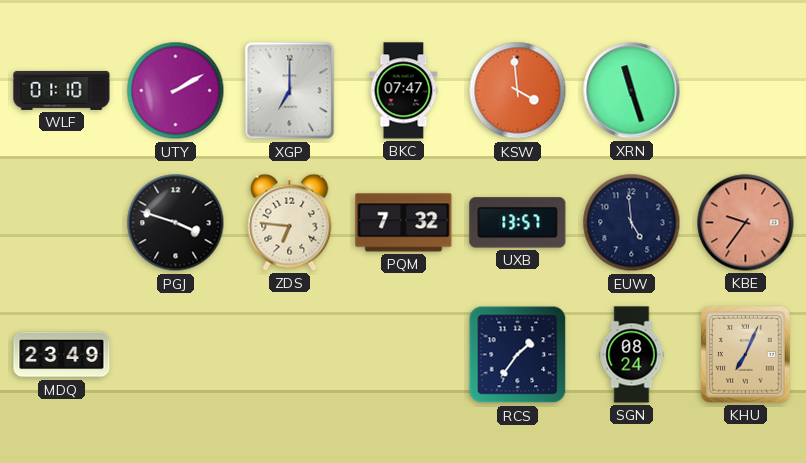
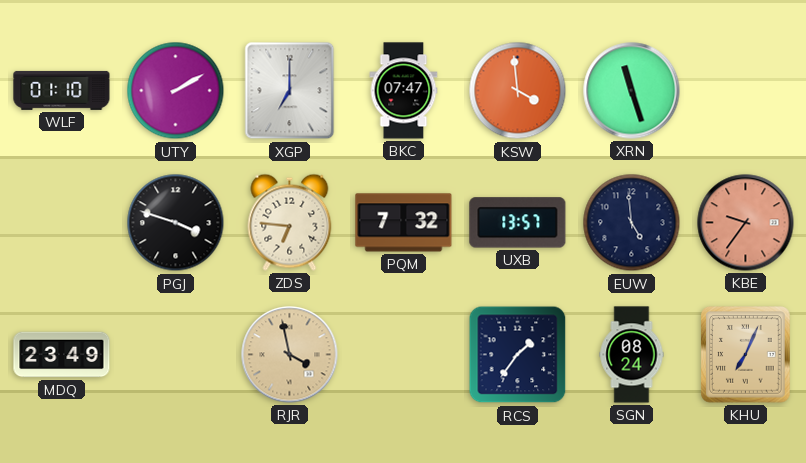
RJR: none -> 3:58
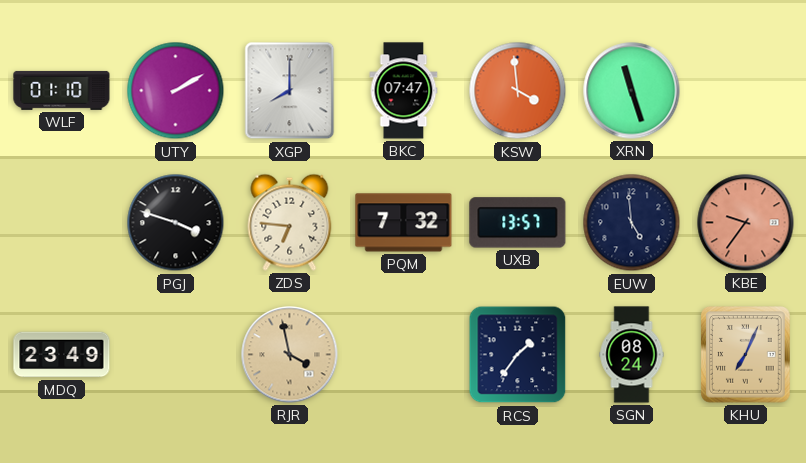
XGP: 7:00 -> 8:00
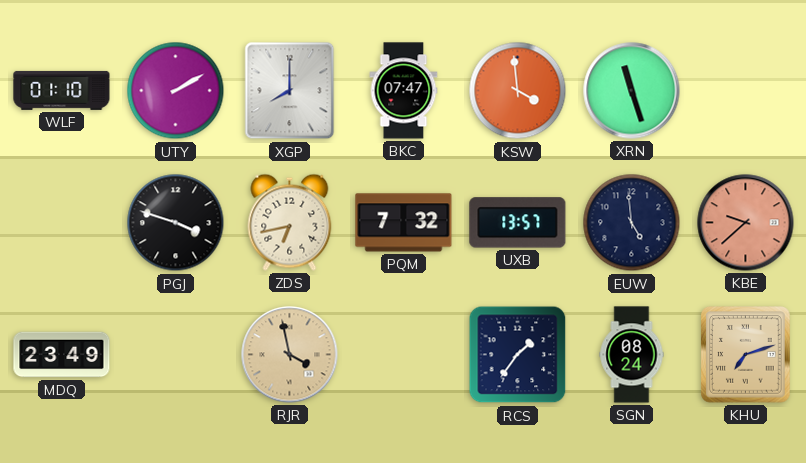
ZDS: 6:46 -> 6:43
KBE: 9:36 -> 9:38
KHU: 7:04 -> 7:12
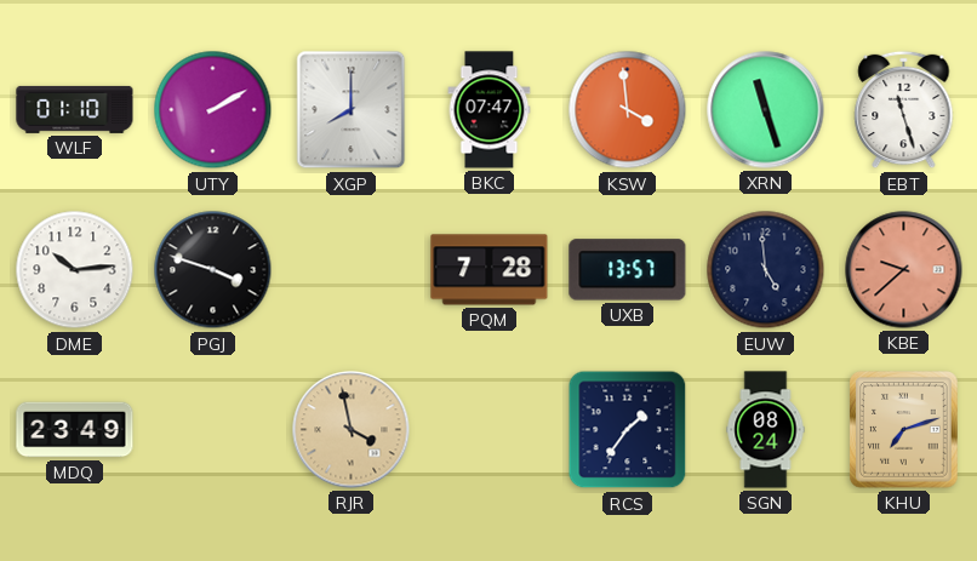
EBT: none -> 11:27
DME: none -> 10:14
ZDS: 6:43 -> none
PQM: 7:32 -> 7:28
